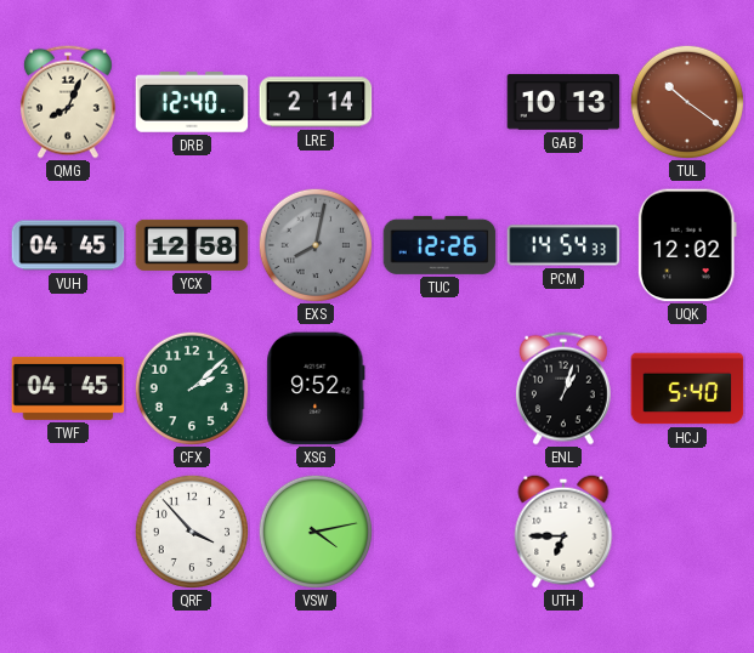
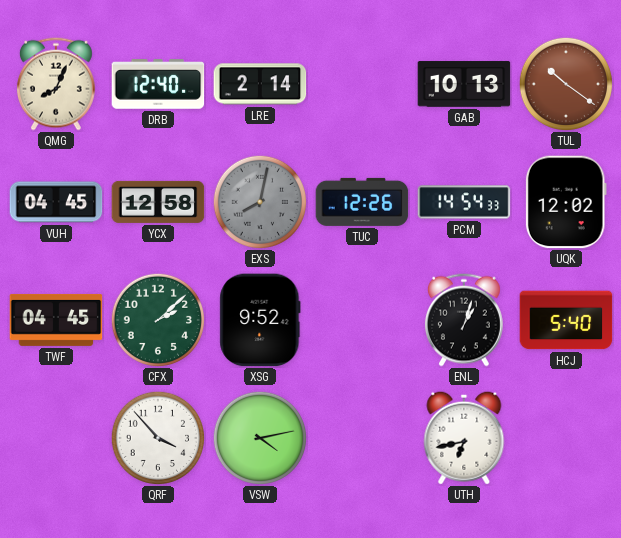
UTH: 6:45 -> 6:43
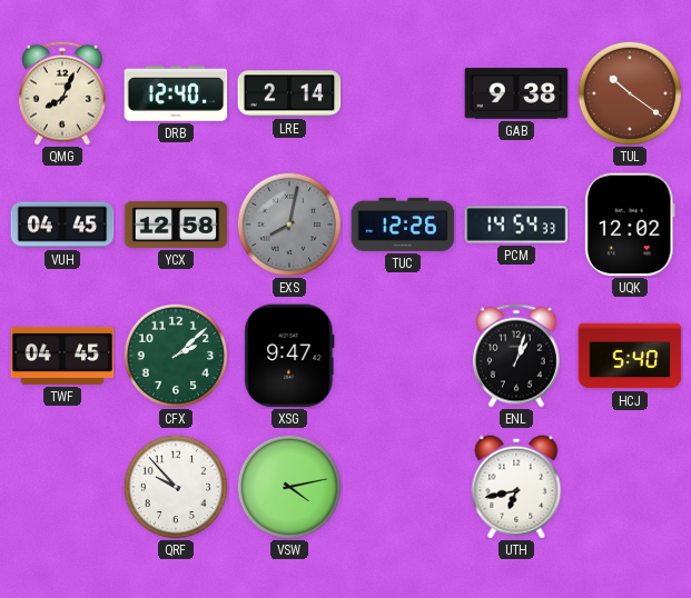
GAB: 10:13 -> 9:38
XSG: 9:52 -> 9:47
QRF: 3:53 -> 9:53
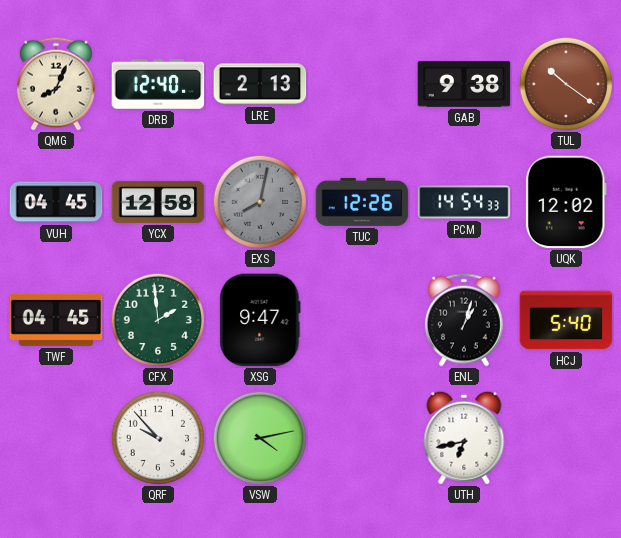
LRE: 2:14 -> 2:13
CFX: 2:08 -> 1:59
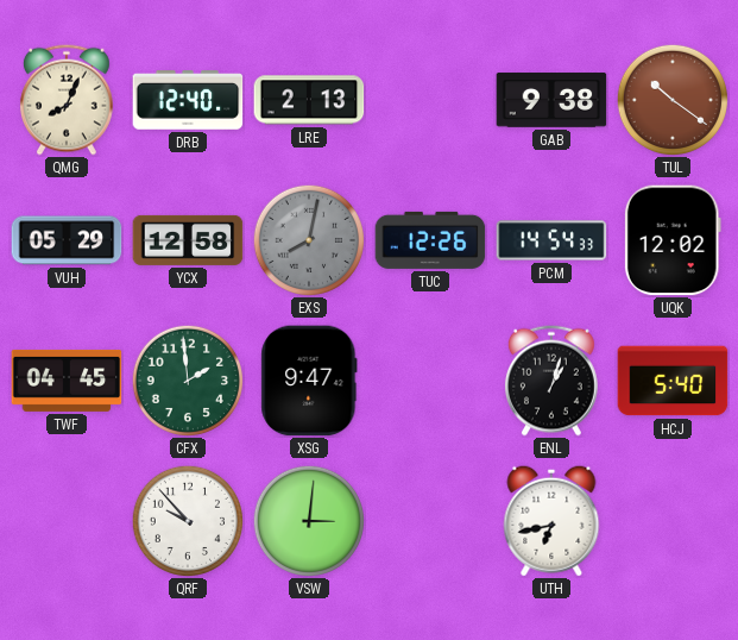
VUH: 04:45 -> 05:29
VSW: 4:13 -> 3:01
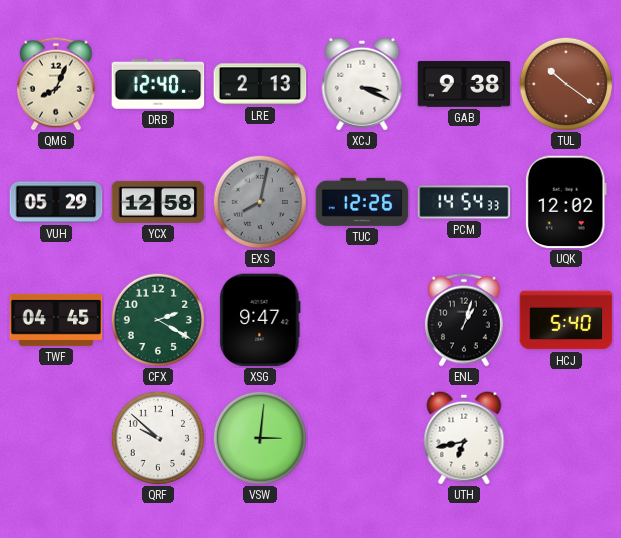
XCJ: none -> 3:19
CFX: 1:59 -> 2:20
QRF: 9:53 -> 9:52
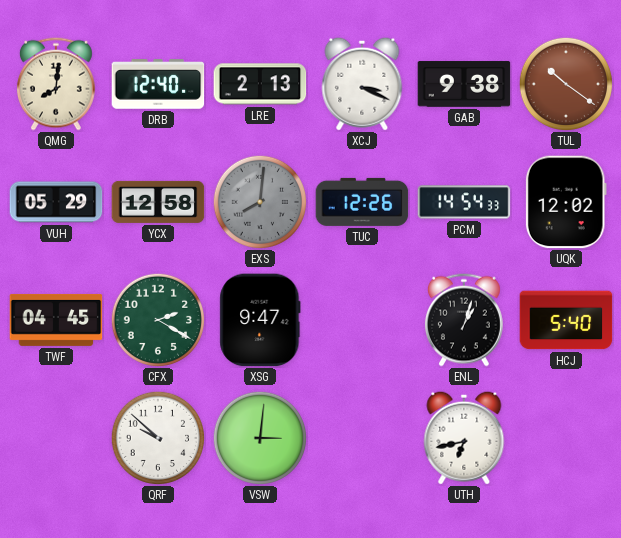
QMG: 8:04 -> 8:01
EXS: 8:02 -> 8:01
